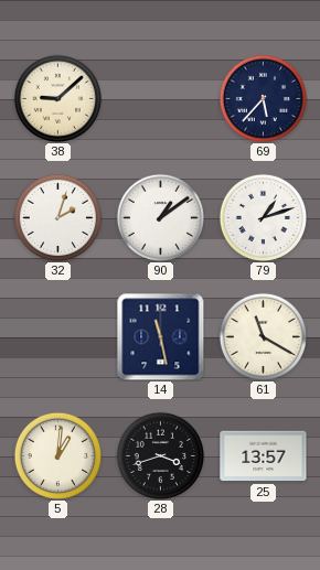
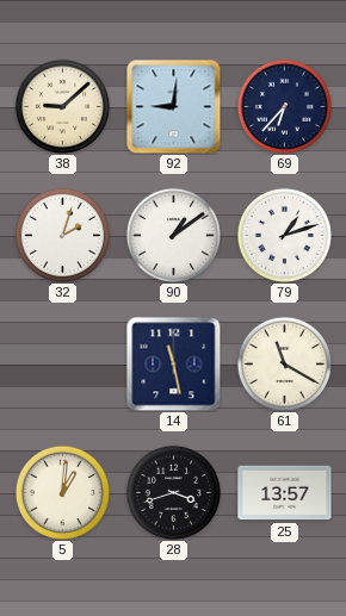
92: none -> 9:01
69: 5:37 -> 6:37
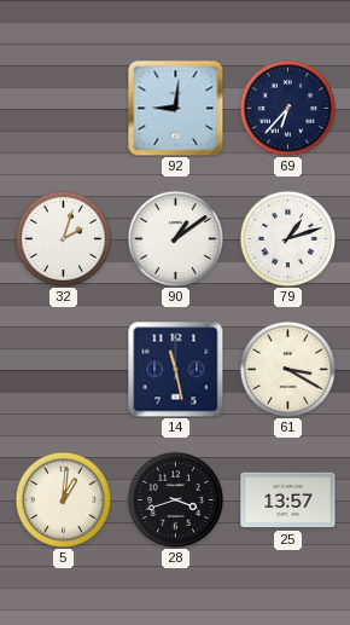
38: 9:08 -> none
61: 11:20 -> 3:20
